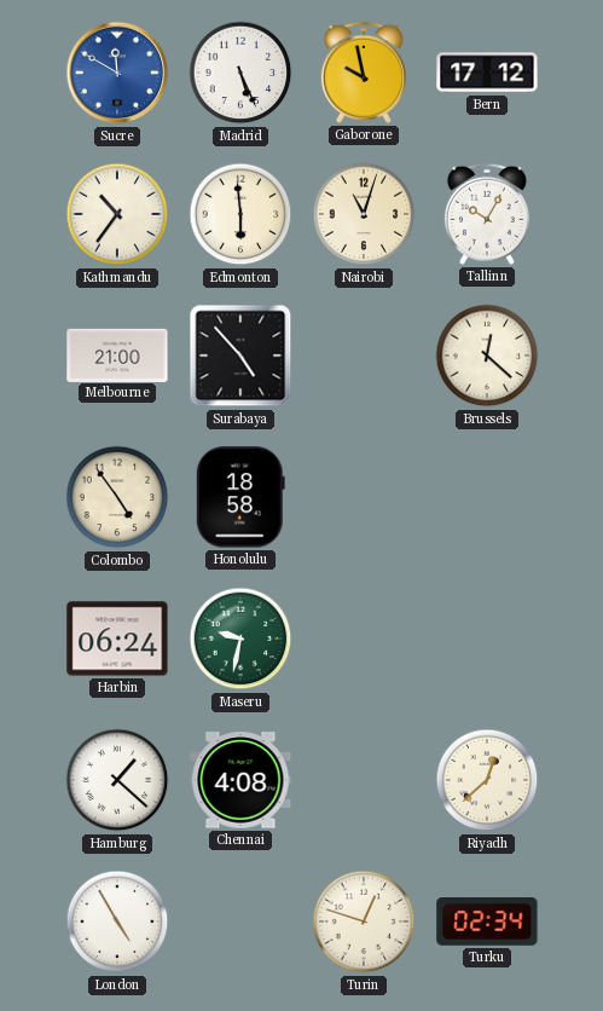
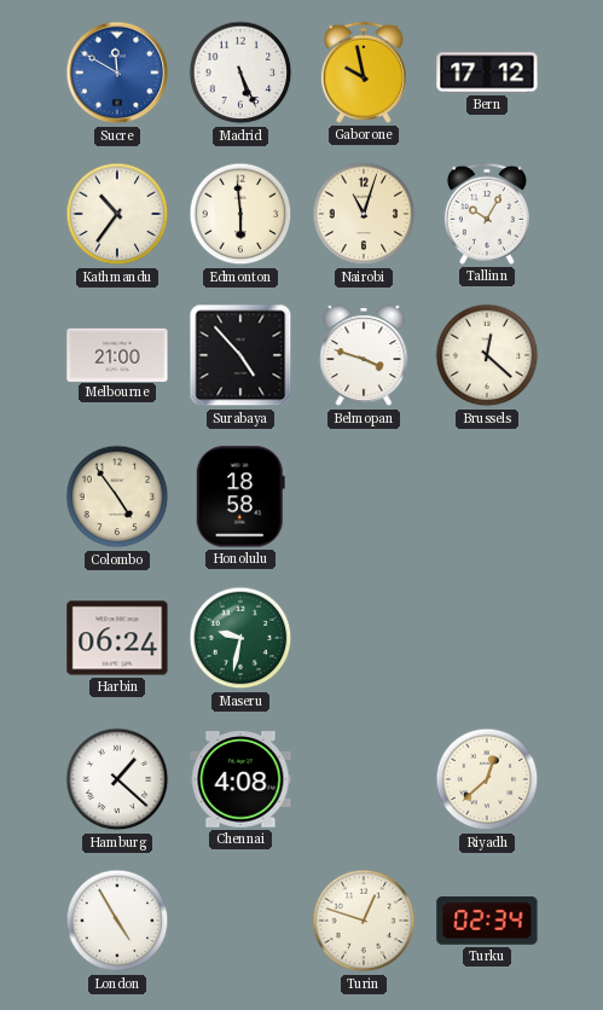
Belmopan: none -> 3:48
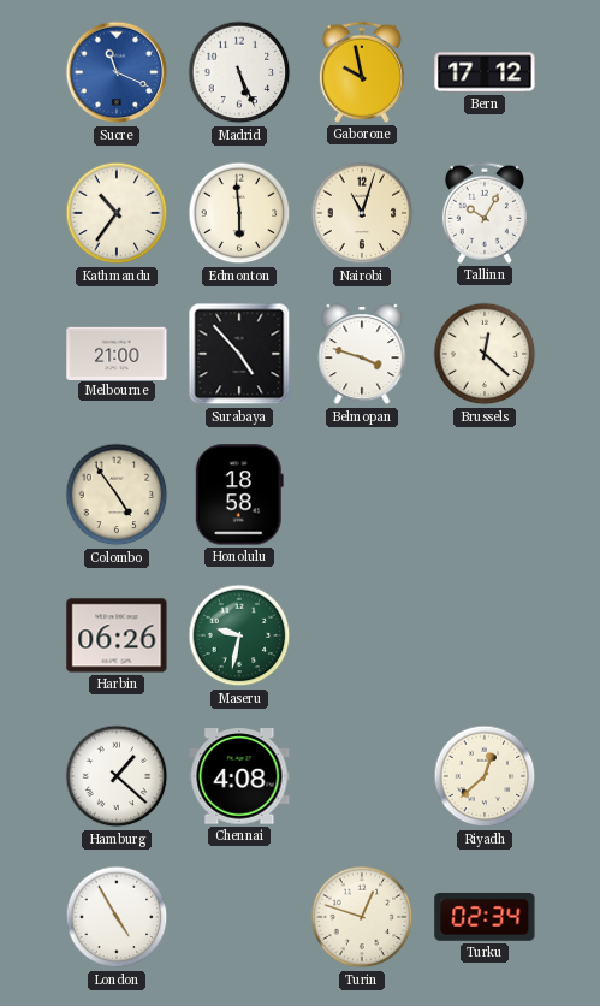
Sucre: 11:50 -> 11:19
Harbin: 06:24 -> 06:26
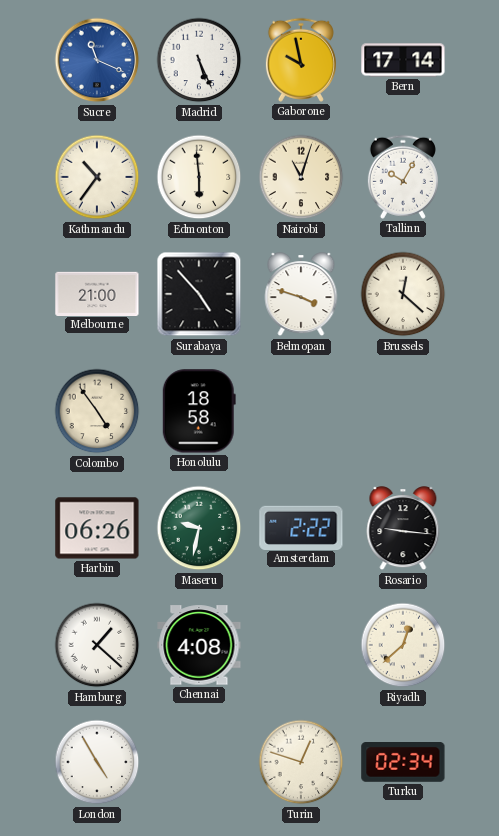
Bern: 17:12 -> 17:14
Amsterdam: none -> 2:22
Rosario: none -> 9:16
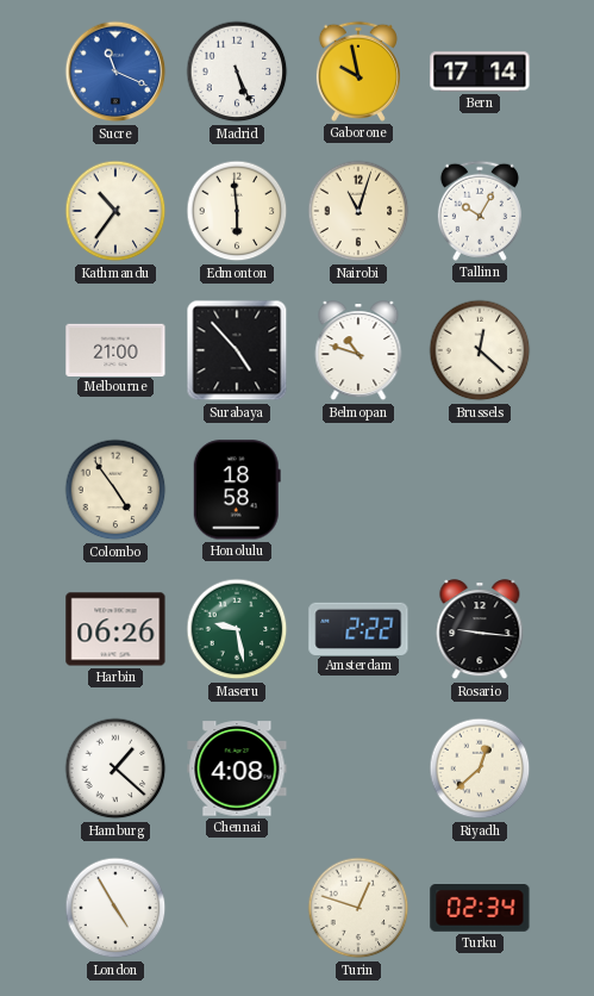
Belmopan: 3:48 -> 10:48
Maseru: 9:32 -> 9:28
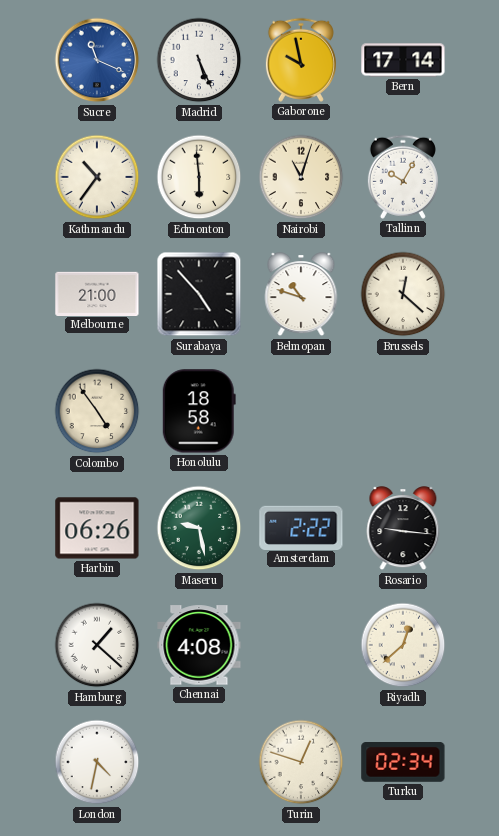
London: 4:55 -> 4:32
